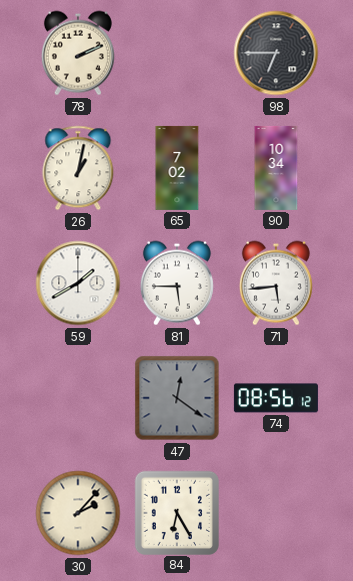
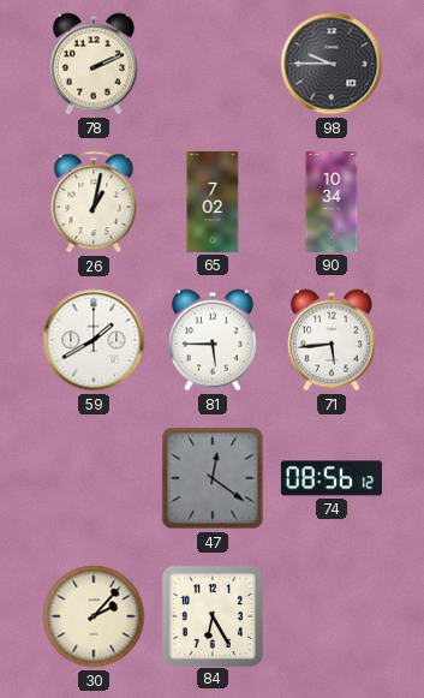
98: 6:45 -> 9:45
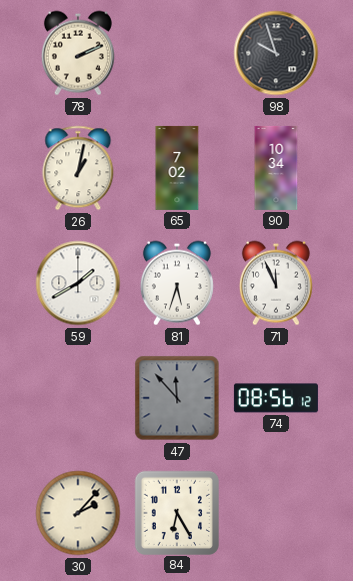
98: 9:45 -> 9:57
81: 5:45 -> 5:33
71: 5:44 -> 11:56
47: 12:21 -> 11:53
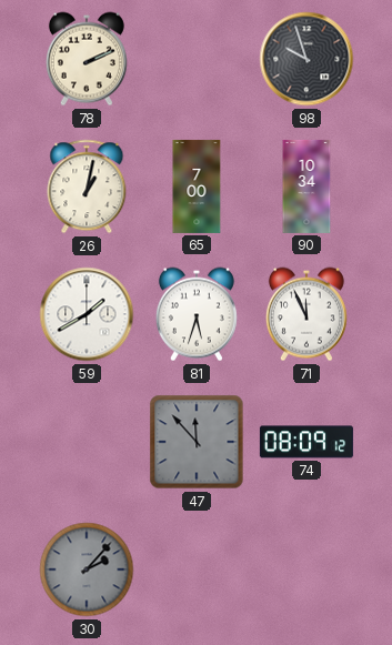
65: 7:02 -> 7:00
74: 08:56 -> 08:09
30 dial: cream -> grey
84: 6:25 -> none
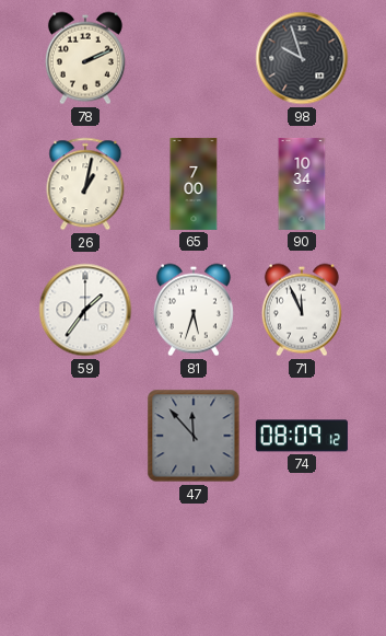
59: 1:40 -> 1:36
30: 2:07 -> none
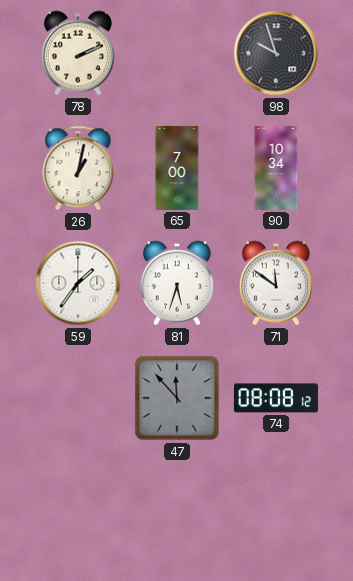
71: 11:56 -> 11:51
74: 08:09 -> 08:08
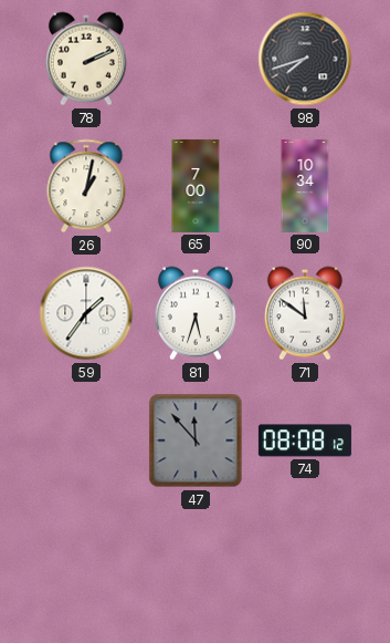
98: 9:57 -> 7:42
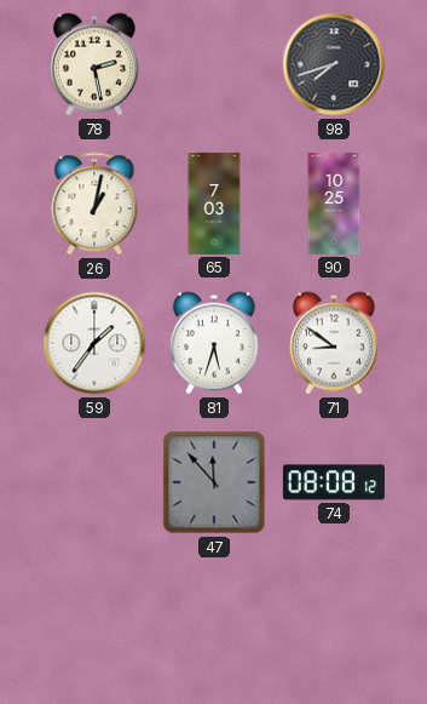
78: 2:11 -> 2:28
65: 7:00 -> 7:03
90: 10:34 -> 10:25
71: 11:51 -> 8:51
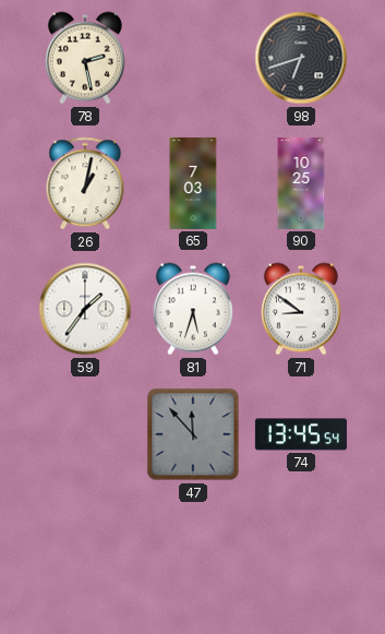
98: 7:42 -> 6:42
74: 08:08 -> 13:45
